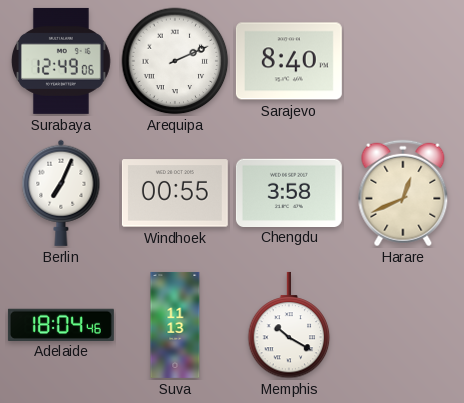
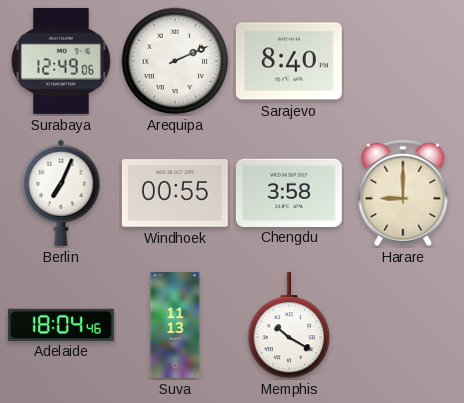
Harare: 12:41 -> 9:00
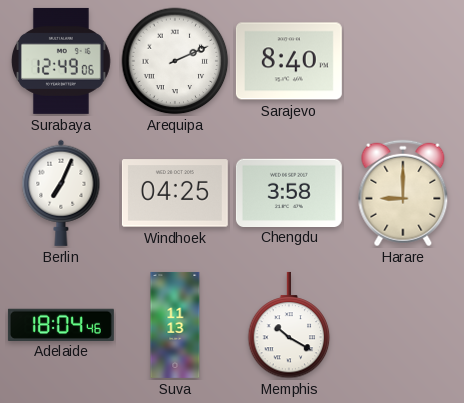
Windhoek: 00:55 -> 04:25
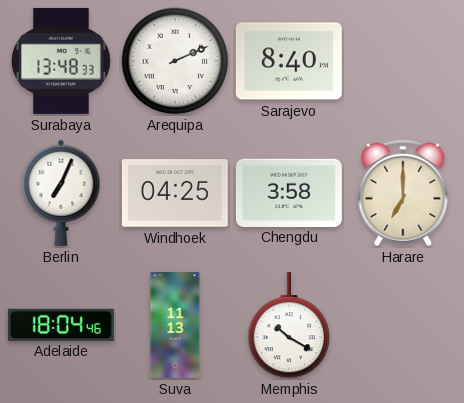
Surabaya: 12:49 -> 13:48
Harare: 9:00 -> 7:00
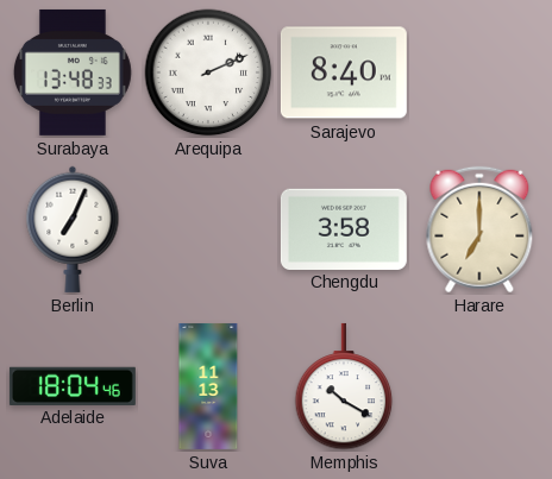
Windhoek: 04:25 -> none
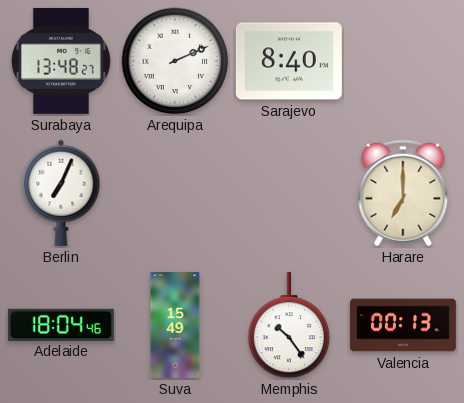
Surabaya: 13:48:33 -> 13:48:27
Chengdu: 3:58 -> none
Suva: 11:13 -> 15:49
Memphis: 10:20 -> 10:24
Valencia: none -> 00:13
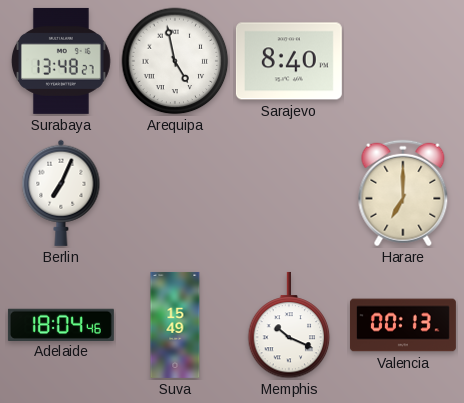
Arequipa: 2:11 -> 4:58
Memphis: 10:24 -> 10:19
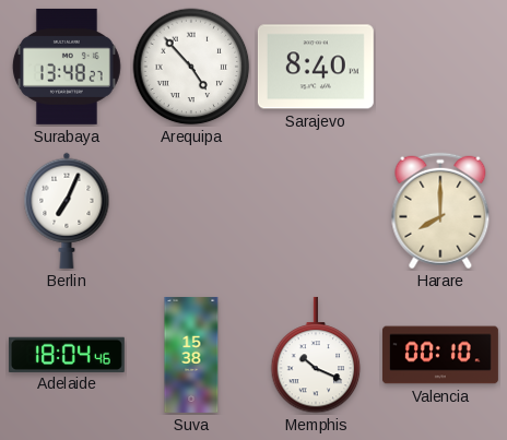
Arequipa: 4:58 -> 4:53
Harare: 7:00 -> 8:00
Suva: 15:49 -> 15:38
Valencia: 00:13 -> 00:10
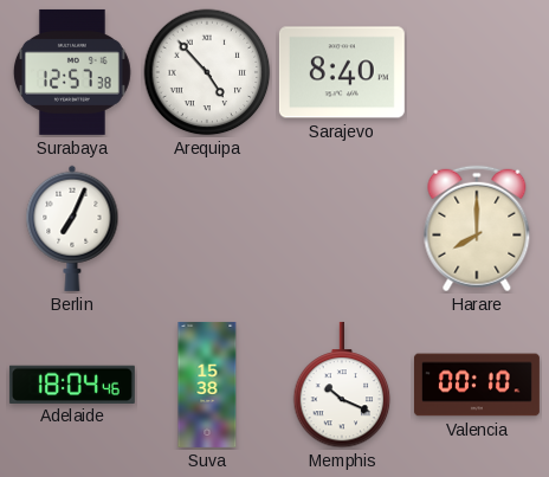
Surabaya: 13:48 -> 12:57
